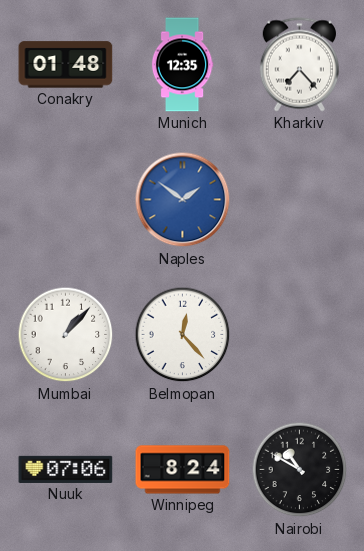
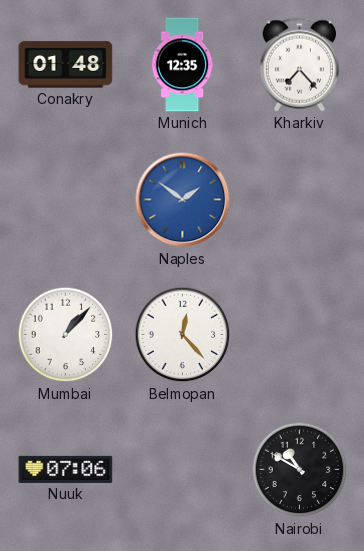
Winnipeg: 8:24 -> none
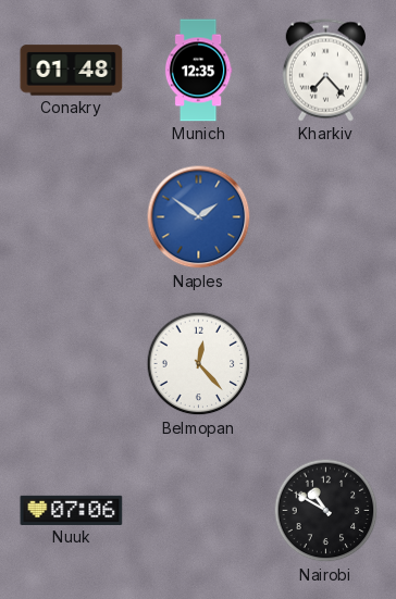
Mumbai: 1:07 -> none
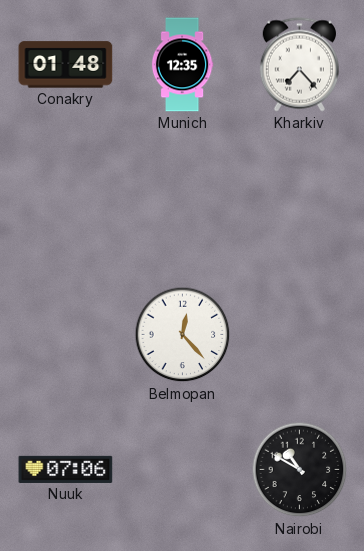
Naples: 1:51 -> none
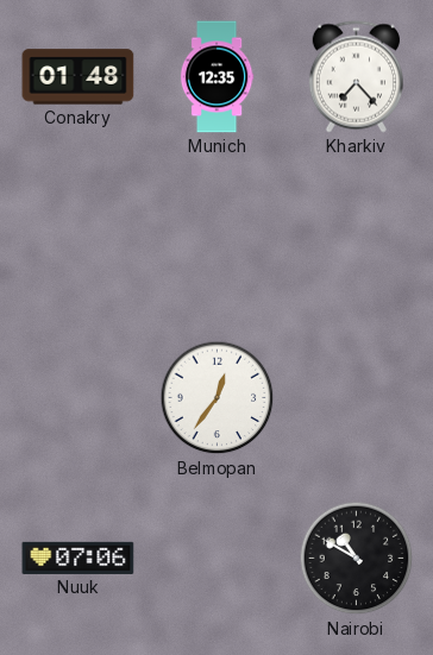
Belmopan: 12:23 -> 12:36
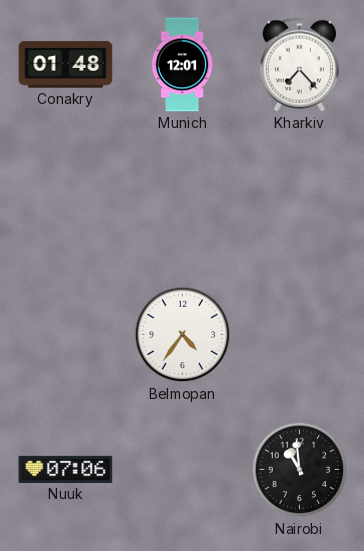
Munich: 12:35 -> 12:01
Belmopan: 12:36 -> 4:36
Nairobi: 10:50 -> 10:59
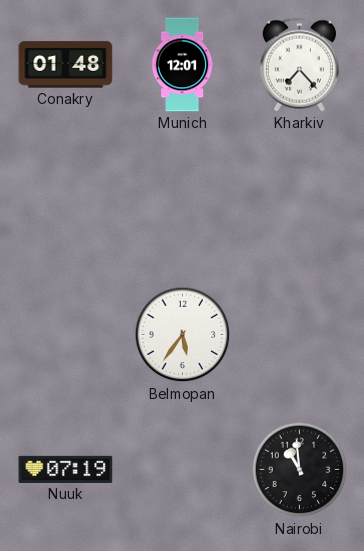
Belmopan: 4:36 -> 5:36
Nuuk: 07:06 -> 07:19
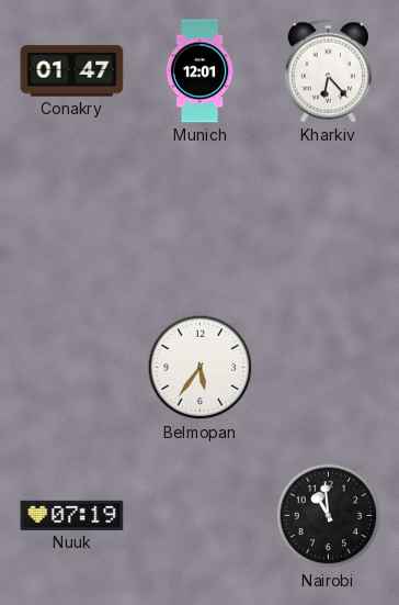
Conakry: 01:48 -> 01:47
Kharkiv: 7:23 -> 6:23
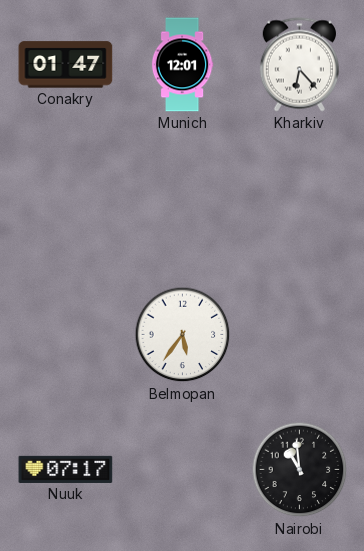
Nuuk: 07:19 -> 07:17
